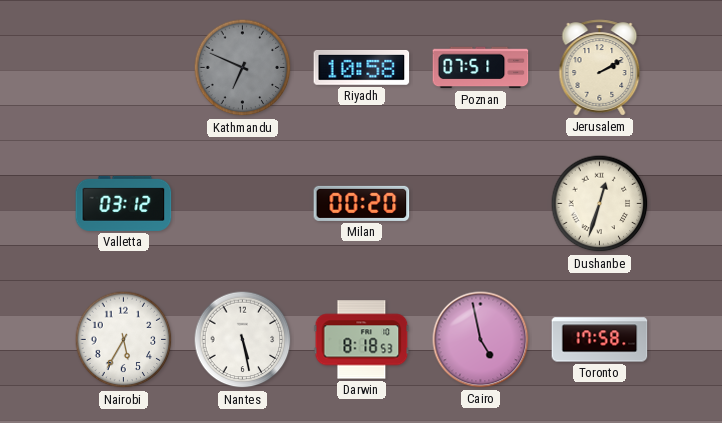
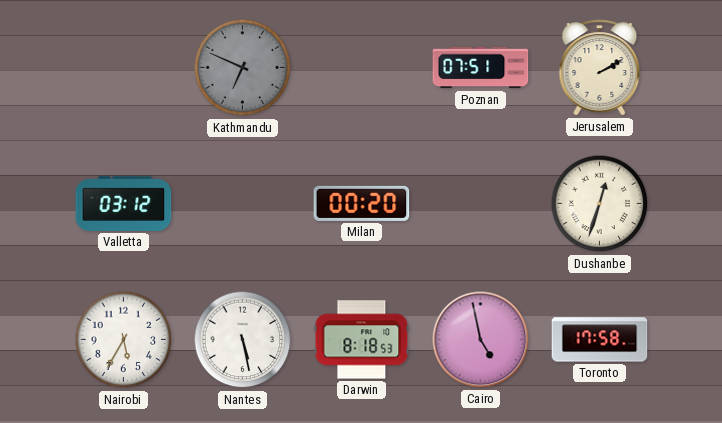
Riyadh: 10:58 -> none
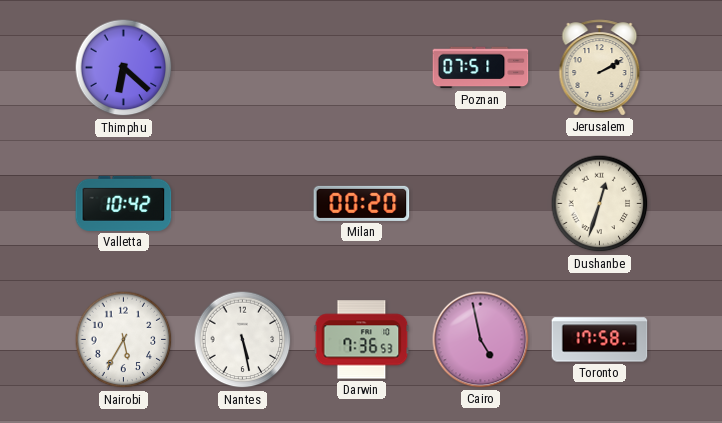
Thimphu: none -> 6:22
Kathmandu: 6:49 -> none
Valletta: 03:12 -> 10:42
Darwin: 8:18 -> 7:36
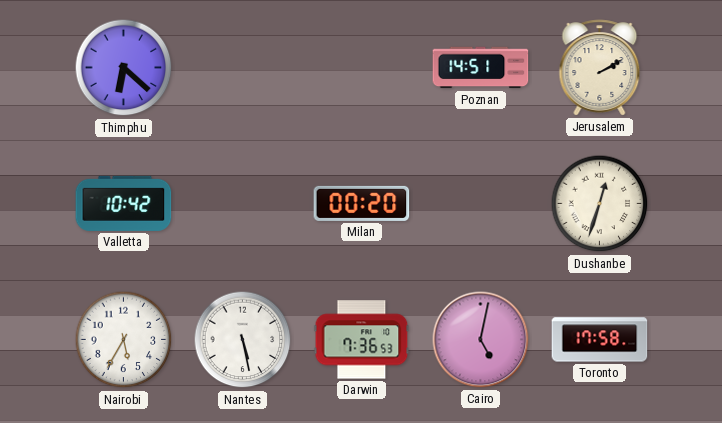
Poznan: 07:51 -> 14:51
Cairo: 4:58 -> 5:02
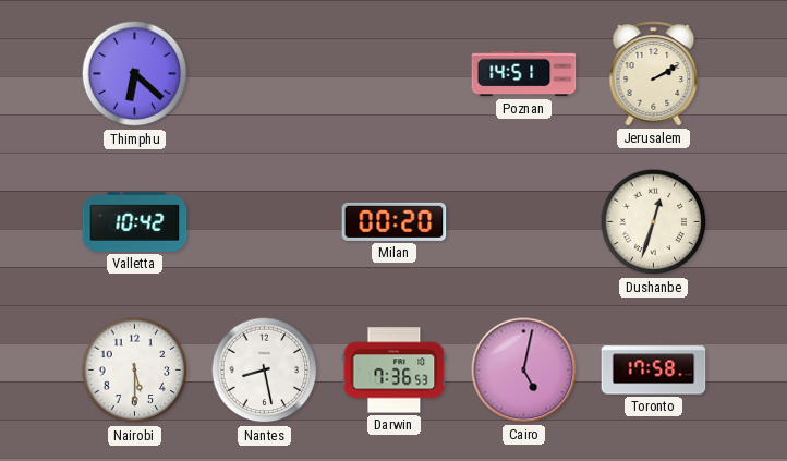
Nairobi: 5:35 -> 5:30
Nantes: 5:28 -> 8:28
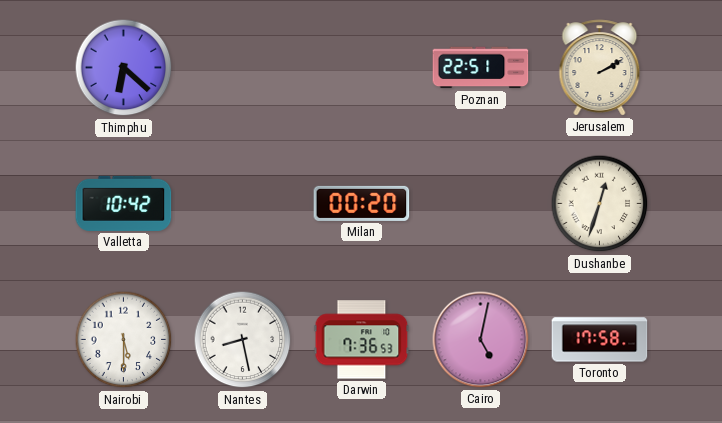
Poznan: 14:51 -> 22:51
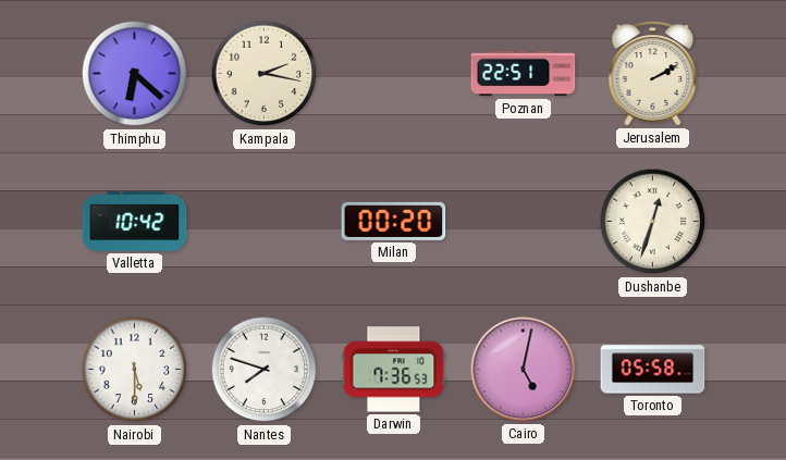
Kampala: none -> 2:17
Nantes: 8:28 -> 7:48
Toronto: 17:58 -> 05:58
